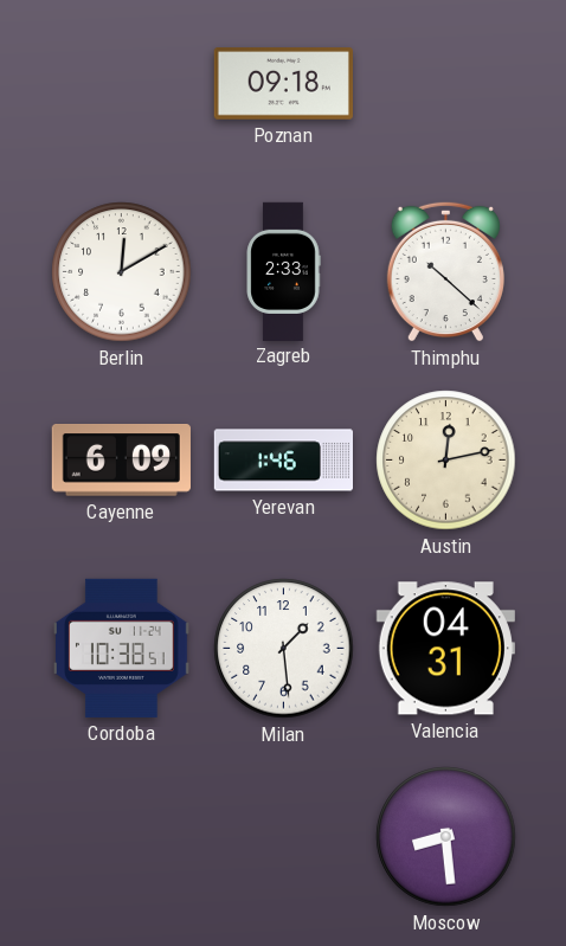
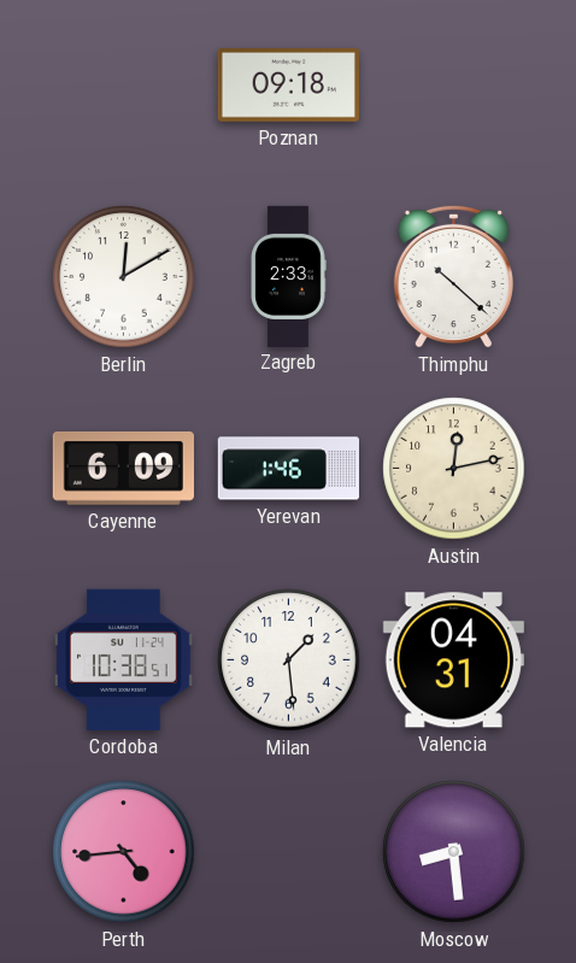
Perth: none -> 4:44
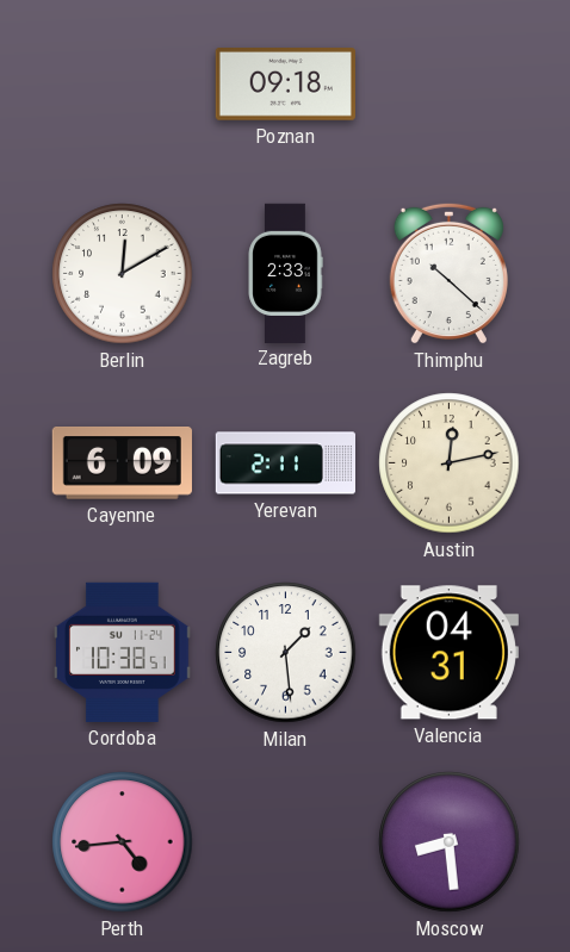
Yerevan: 1:46 -> 2:11
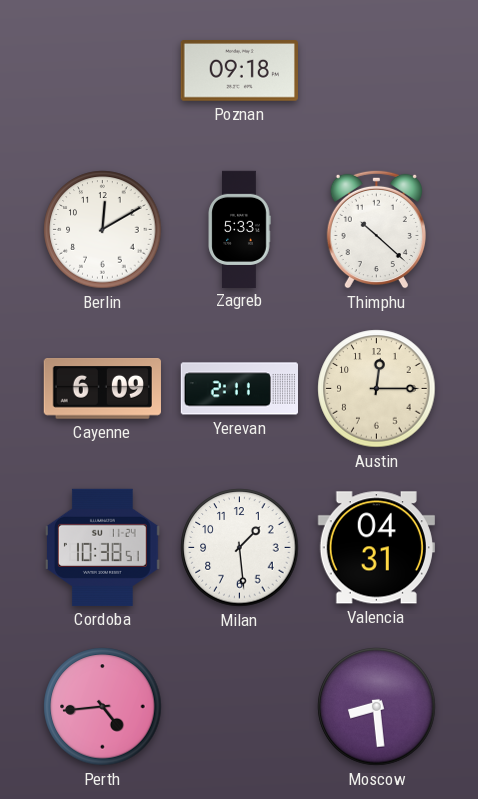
Zagreb: 2:33 -> 5:33
Austin: 12:13 -> 12:15
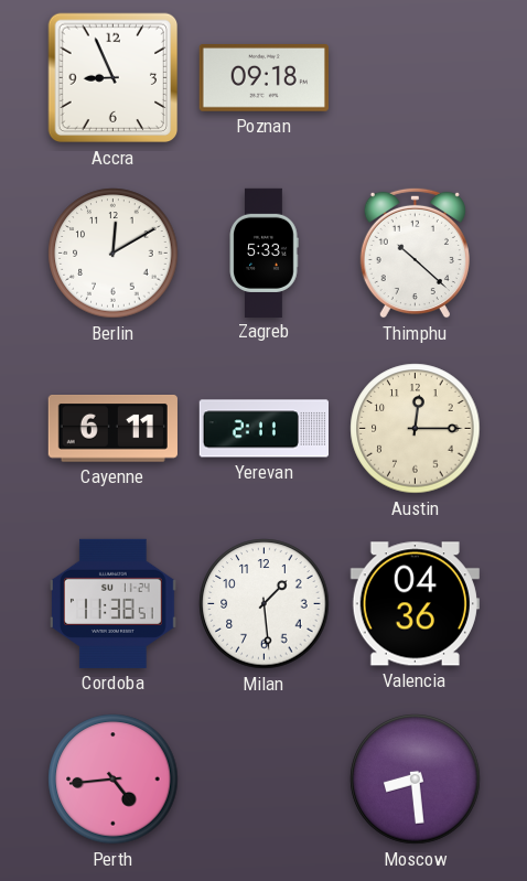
Accra: none -> 8:56
Cayenne: 6:09 -> 6:11
Cordoba: 10:38 -> 11:38
Valencia: 04:31 -> 04:36
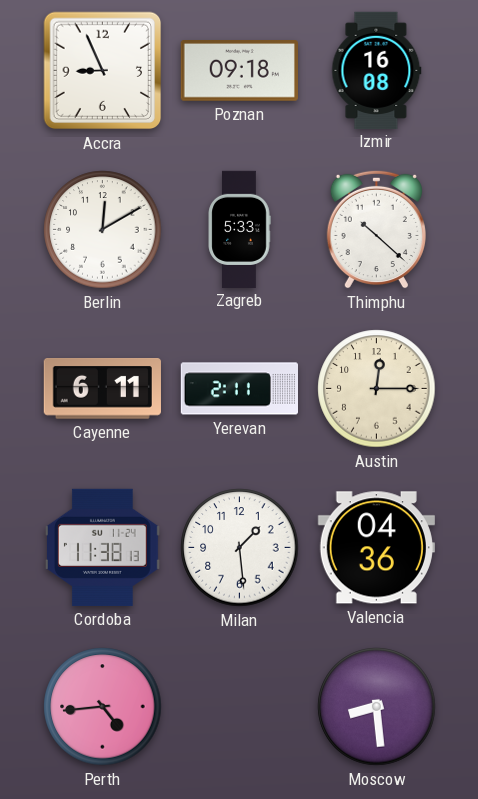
Izmir: none -> 16:08
Cordoba: 11:38:51 -> 11:38:13
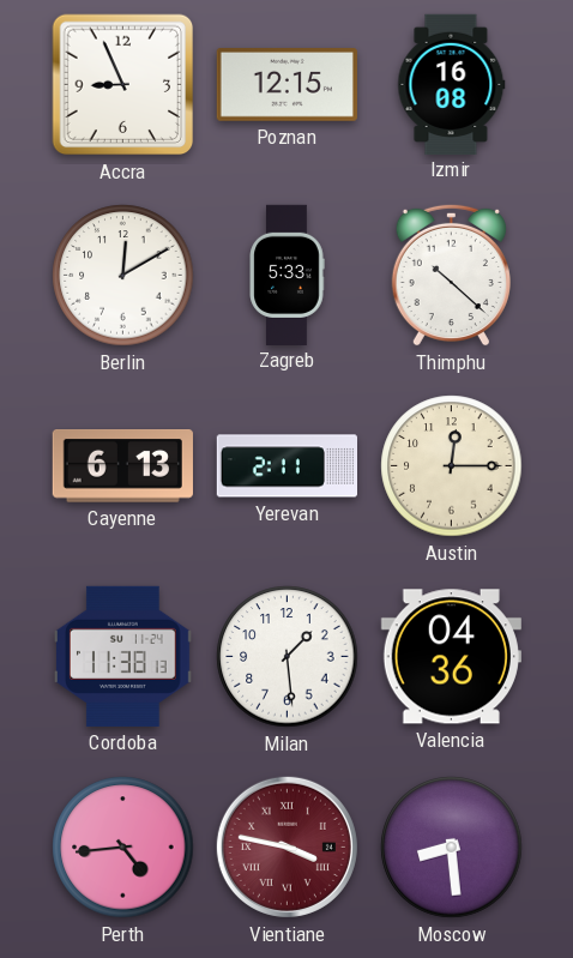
Poznan: 09:18 -> 12:15
Cayenne: 6:11 -> 6:13
Vientiane: none -> 3:47
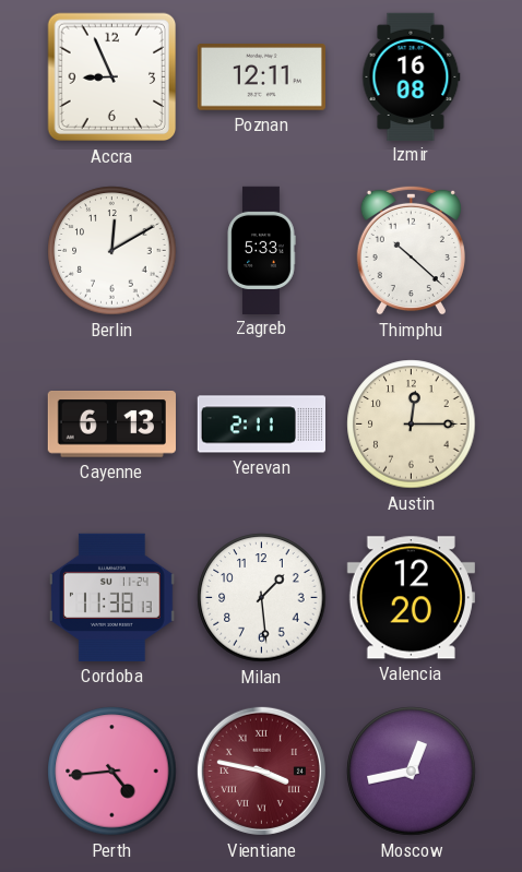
Poznan: 12:15 -> 12:11
Valencia: 04:36 -> 12:20
Moscow: 8:29 -> 12:43
